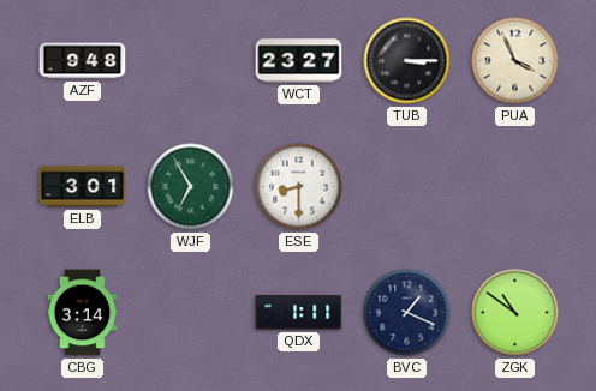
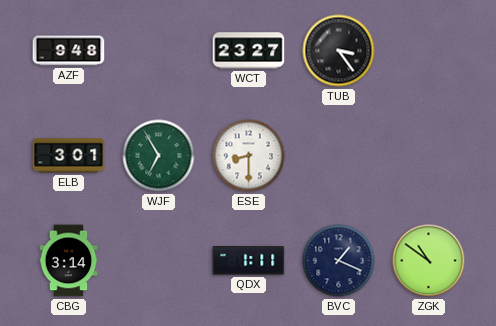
TUB: 3:15 -> 3:24
PUA: 3:56 -> none
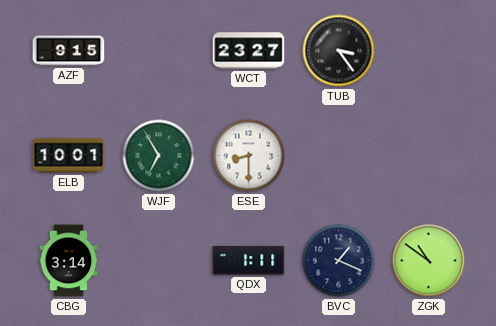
AZF: 9:48 -> 9:15
ELB: 3:01 -> 10:01
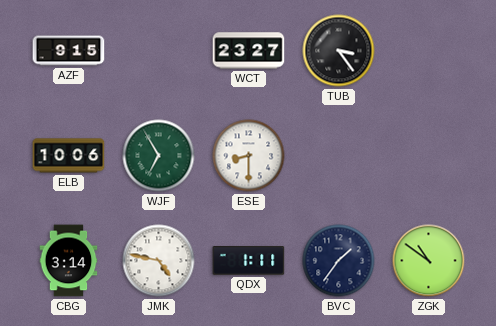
ELB: 10:01 -> 10:06
JMK: none -> 4:47
BVC: 1:19 -> 1:36
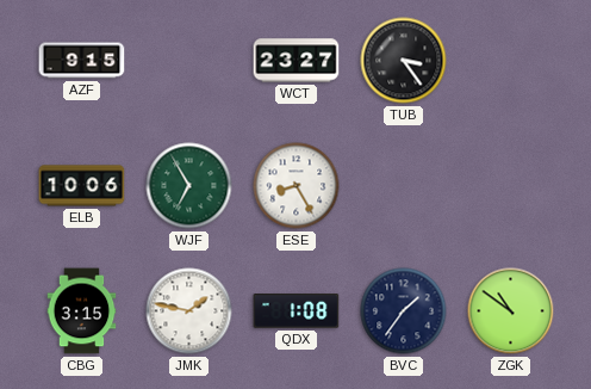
ESE: 8:30 -> 8:25
CBG: 3:14 -> 3:15
JMK: 4:47 -> 1:47
QDX: 1:11 -> 1:08
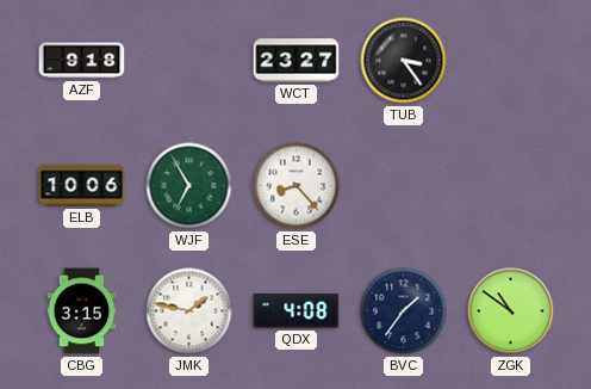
AZF: 9:15 -> 9:18
ESE: 8:25 -> 8:23
QDX: 1:08 -> 4:08
